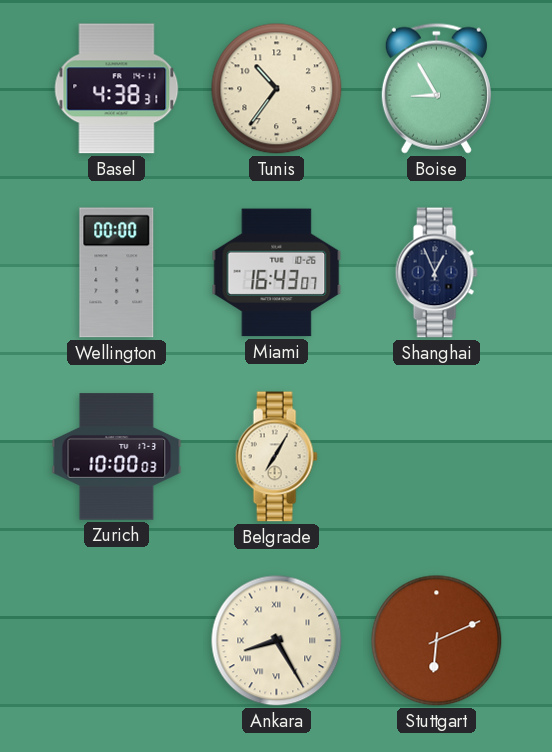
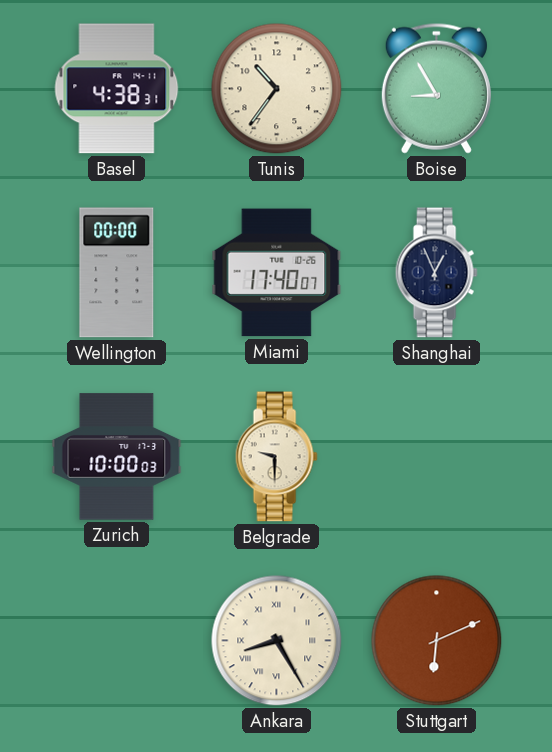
Miami: 16:43 -> 17:40
Belgrade: 7:05 -> 9:30
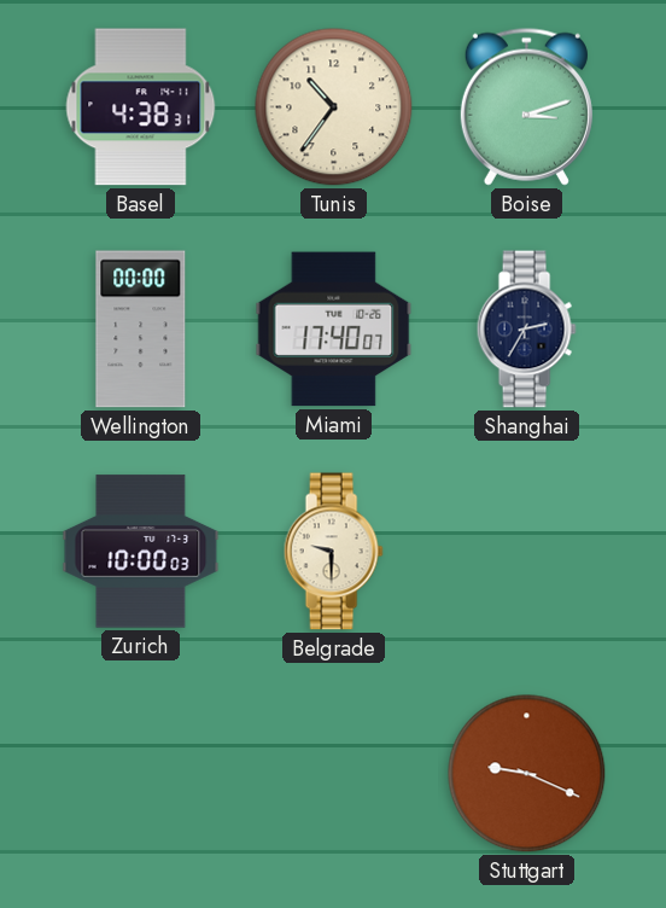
Boise: 8:55 -> 3:12
Shanghai: 12:56 -> 2:35
Ankara: 8:25 -> none
Stuttgart: 6:11 -> 9:19
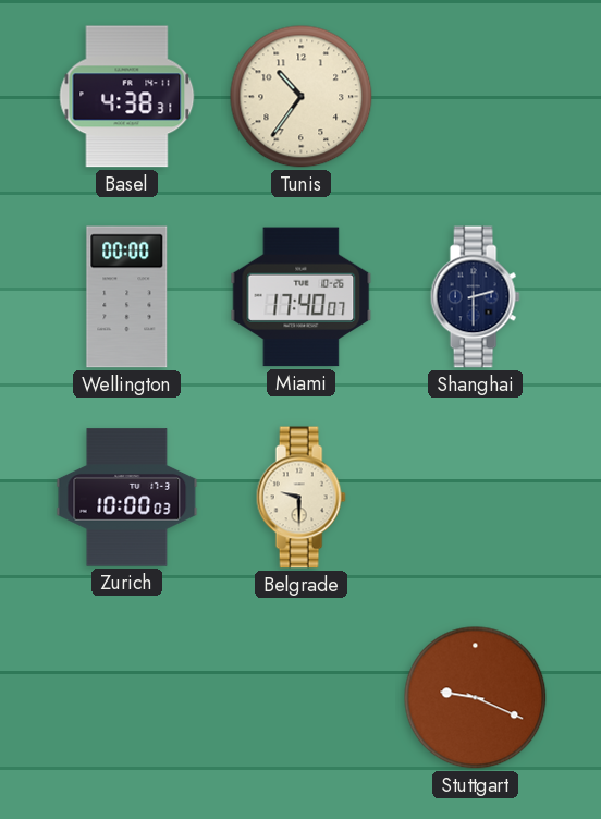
Boise: 3:12 -> none
Shanghai: 2:35 -> 2:30
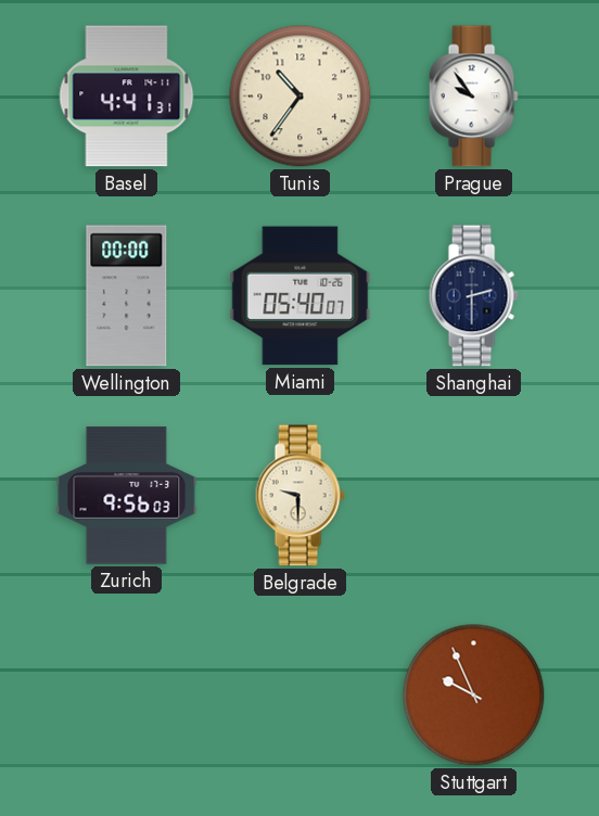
Basel: 4:38 -> 4:41
Prague: none -> 9:54
Miami: 17:40 -> 05:40
Zurich: 10:00 -> 9:56
Stuttgart: 9:19 -> 9:56
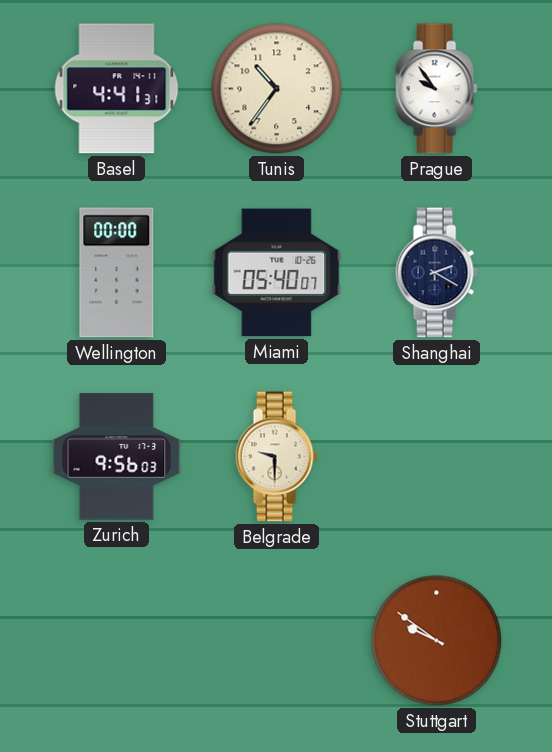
Shanghai: 2:30 -> 2:20
Stuttgart: 9:56 -> 9:51
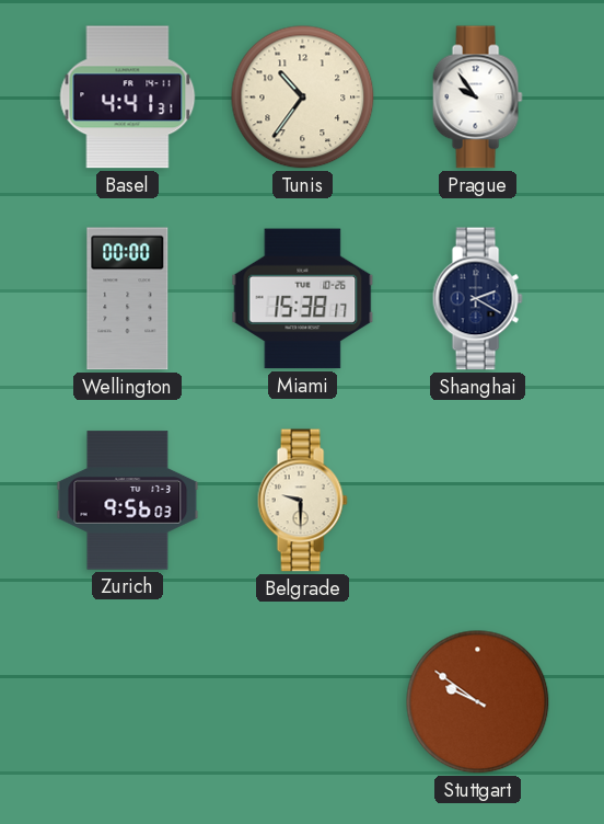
Miami: 05:40 -> 15:38
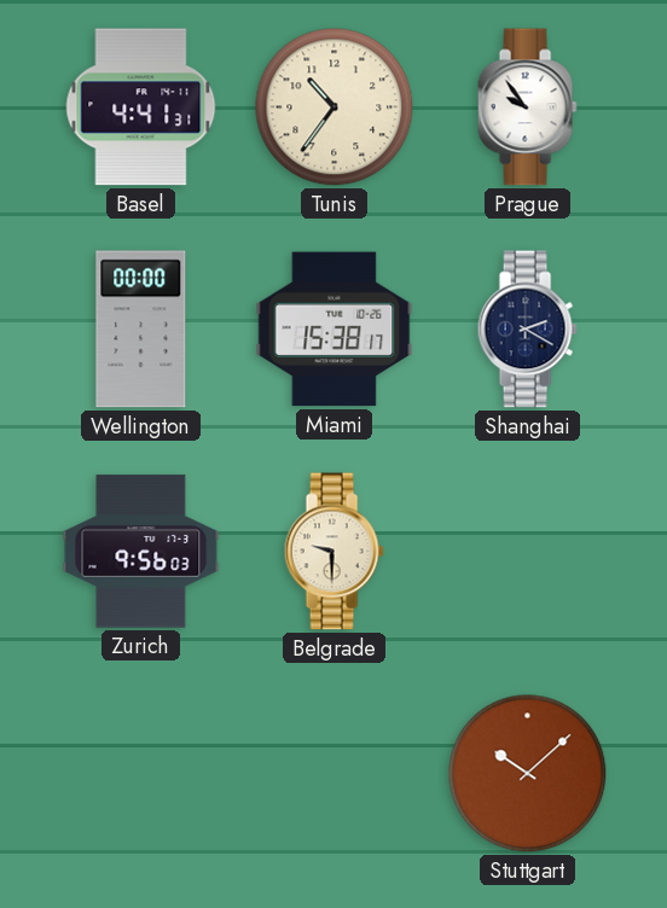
Stuttgart: 9:51 -> 10:08
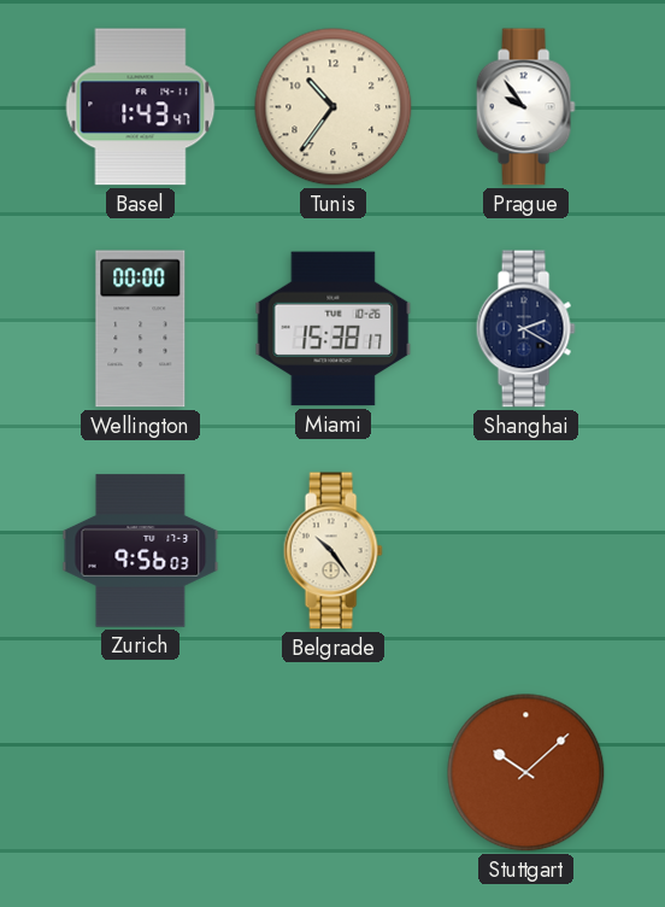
Basel: 4:41 -> 1:43
Belgrade: 9:30 -> 10:24
